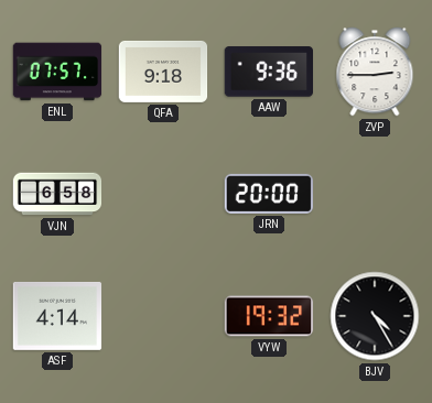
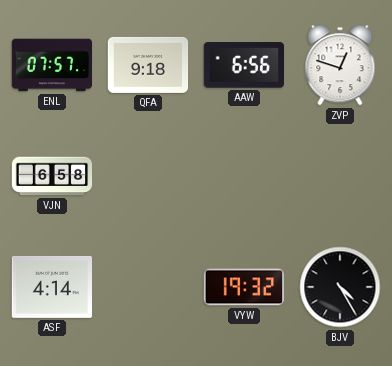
AAW: 9:36 -> 6:56
ZVP: 2:45 -> 12:48
JRN: 20:00 -> none
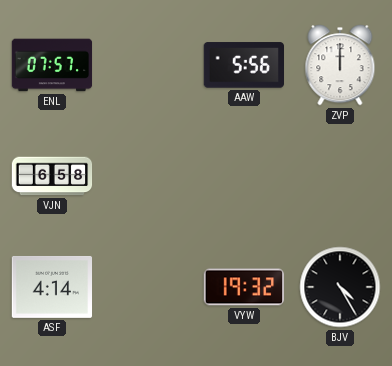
QFA: 9:18 -> none
AAW: 6:56 -> 5:56
ZVP: 12:48 -> 12:00
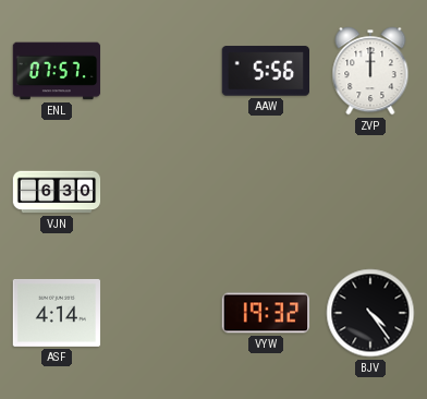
VJN: 6:58 -> 6:30
BJV: 4:25 -> 4:24
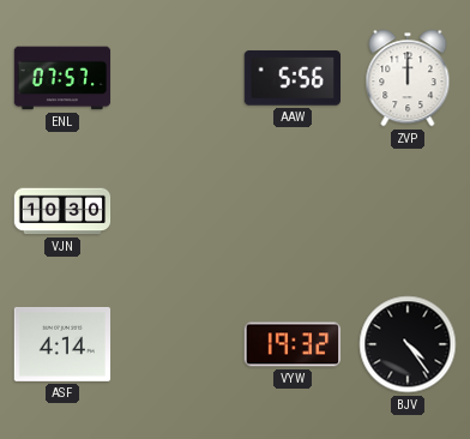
VJN: 6:30 -> 10:30
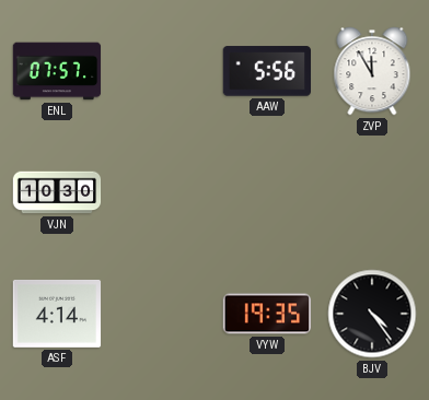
ZVP: 12:00 -> 11:55
VYW: 19:32 -> 19:35
